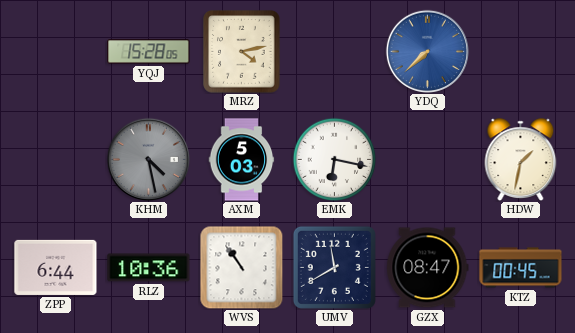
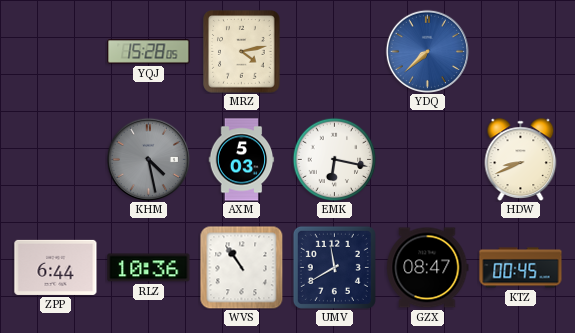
HDW: 1:32 -> 8:41
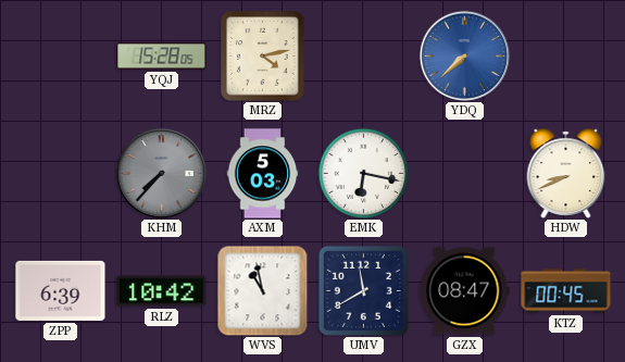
KHM: 4:28 -> 7:37
ZPP: 6:44 -> 6:39
RLZ: 10:36 -> 10:42
WVS: 10:54 -> 10:58
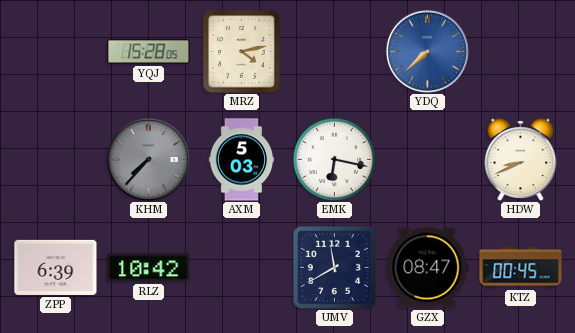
WVS: 10:58 -> none
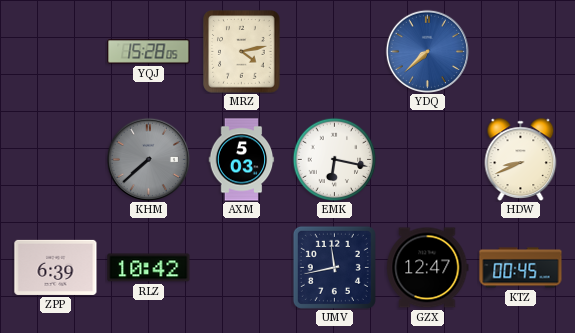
KHM: 7:37 -> 7:38
UMV: 11:40 -> 11:43
GZX: 08:47 -> 12:47
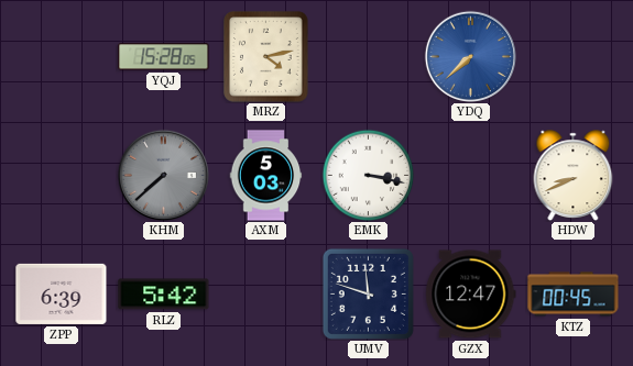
EMK: 6:17 -> 3:17
RLZ: 10:42 -> 5:42
UMV: 11:43 -> 11:48
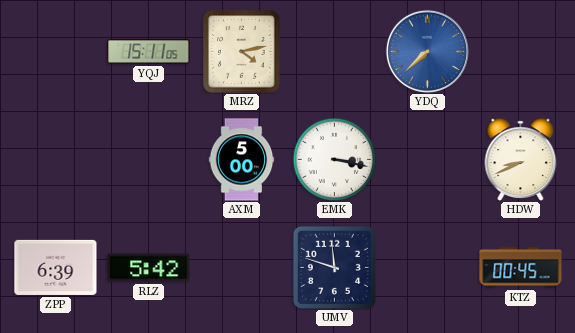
YQJ: 15:28 -> 15:11
KHM: 7:38 -> none
AXM: 5:03 -> 5:00
GZX: 12:47 -> none
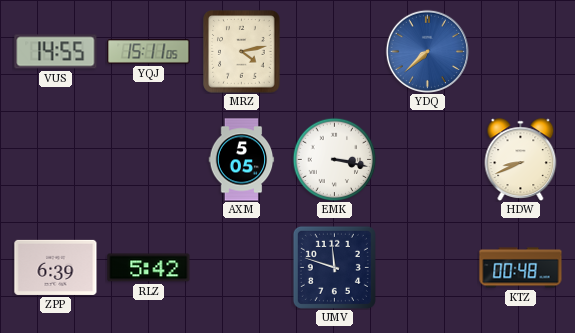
VUS: none -> 14:55
AXM: 5:00 -> 5:05
KTZ: 00:45 -> 00:48
